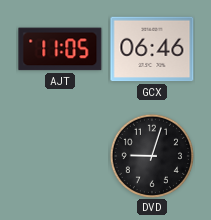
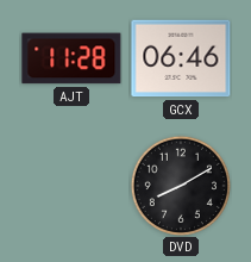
AJT: 11:05 -> 11:28
DVD: 9:03 -> 8:10
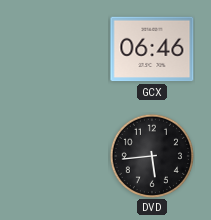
AJT: 11:28 -> none
DVD: 8:10 -> 5:44
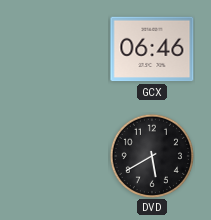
DVD: 5:44 -> 5:40
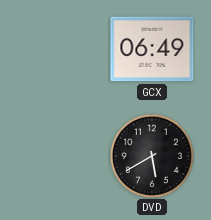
GCX: 06:46 -> 06:49
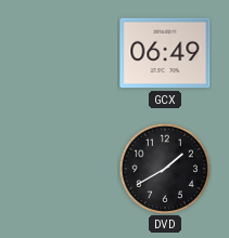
DVD: 5:40 -> 1:40
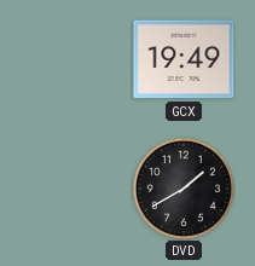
GCX: 06:49 -> 19:49
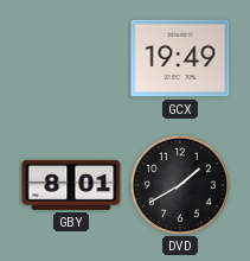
GBY: none -> 8:01
